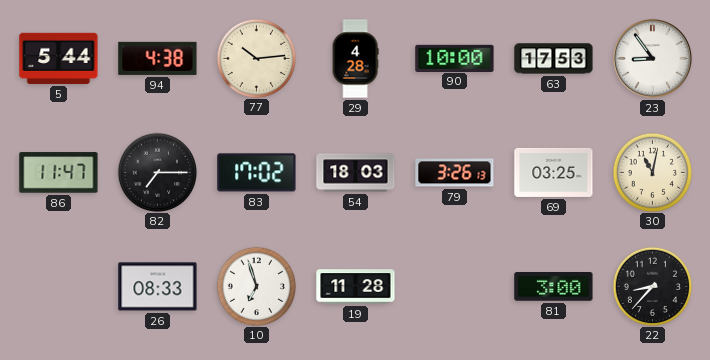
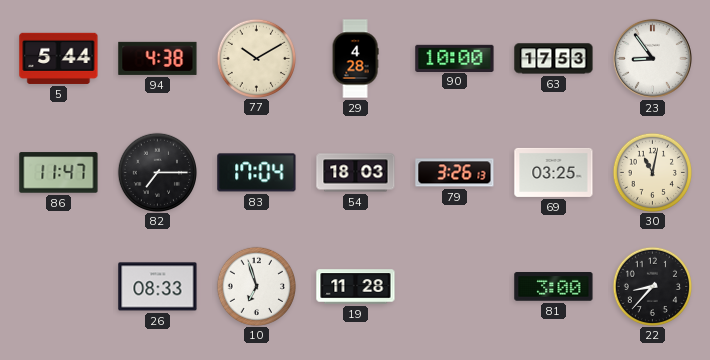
77: 10:14 -> 10:10
83: 17:02 -> 17:04
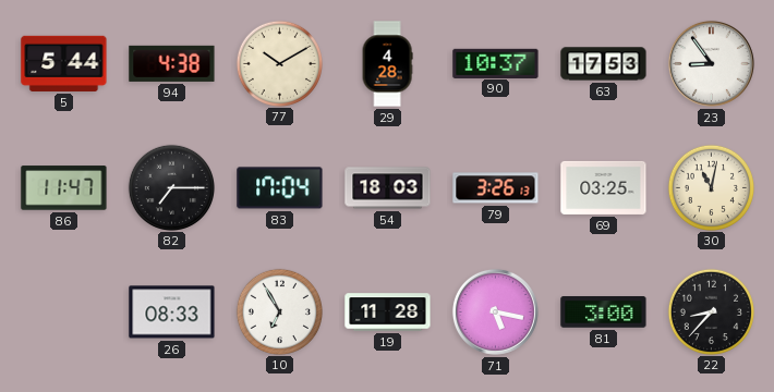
90: 10:00 -> 10:37
10: 6:57 -> 6:55
71: none -> 5:17
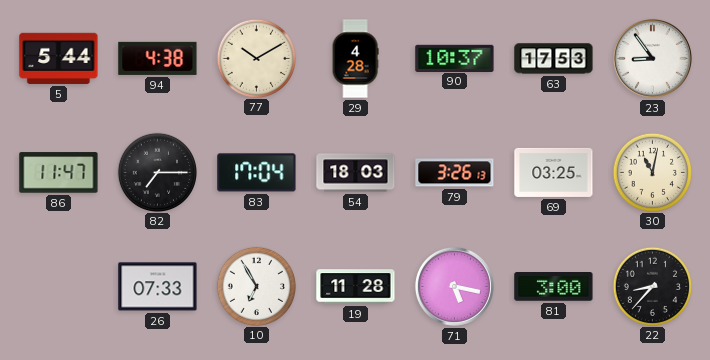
26: 08:33 -> 07:33
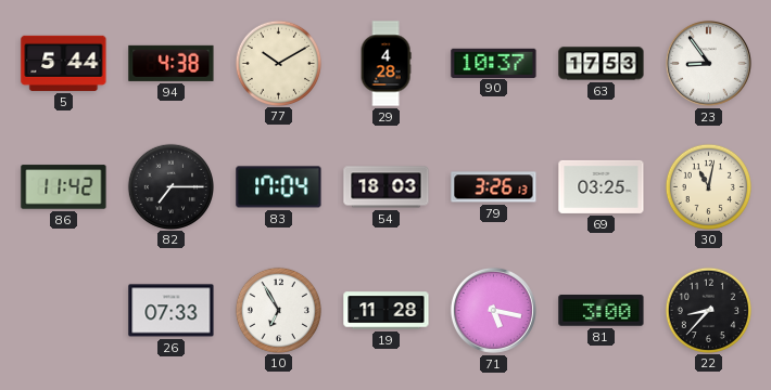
86: 11:47 -> 11:42
